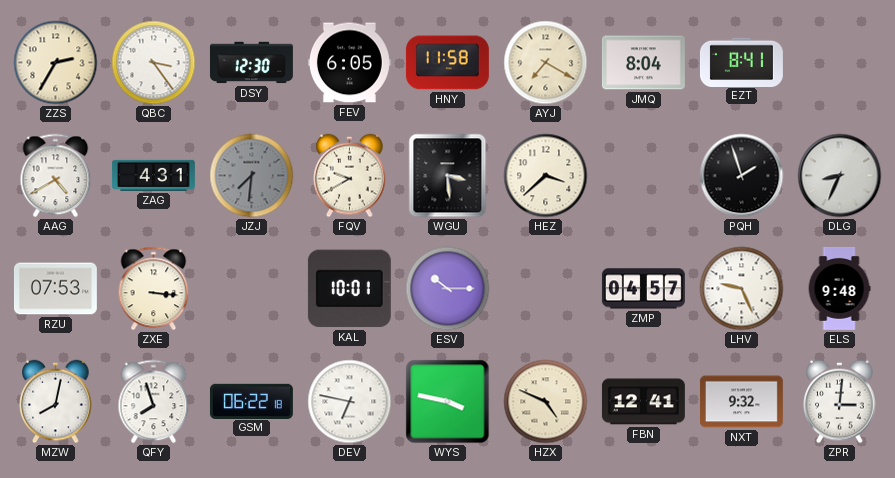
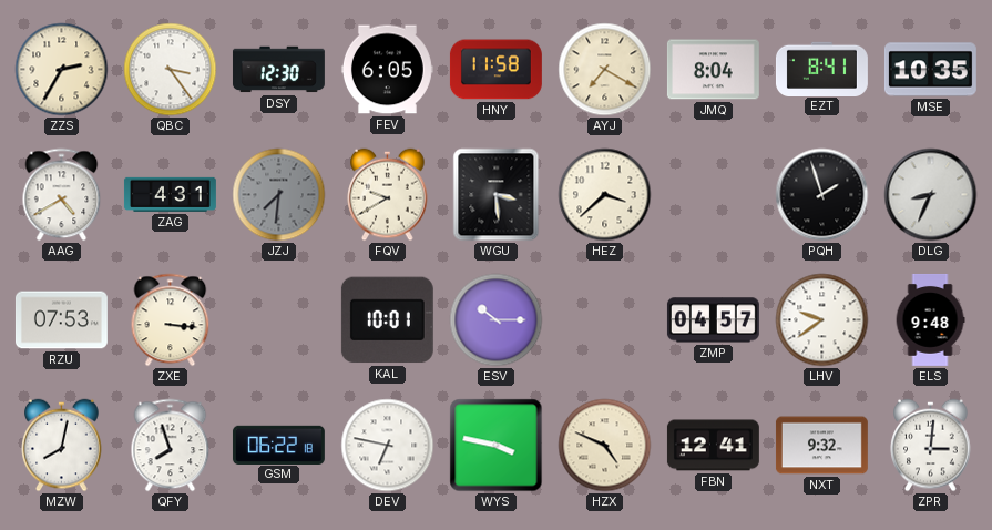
MSE: none -> 10:35
LHV: 9:26 -> 9:39
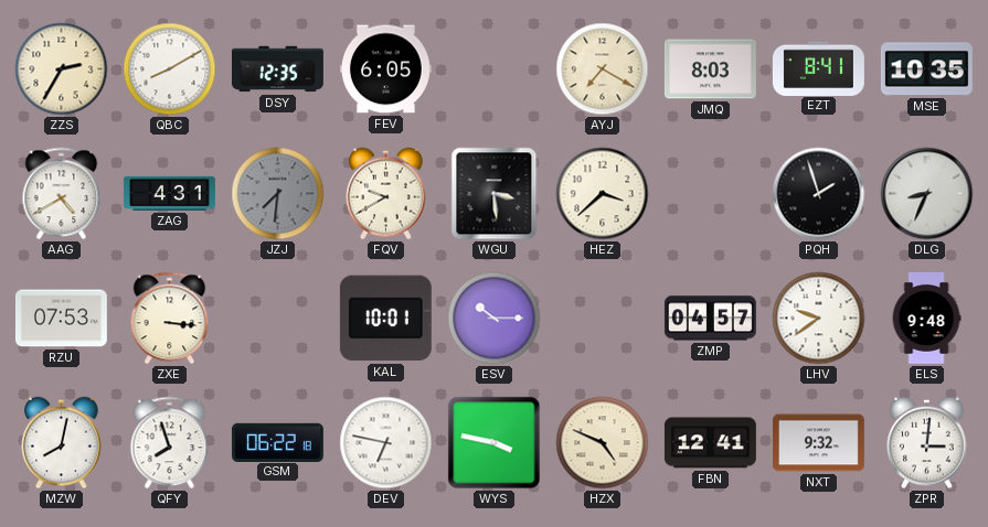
QBC: 3:24 -> 8:10
DSY: 12:30 -> 12:35
HNY: 11:58 -> none
JMQ: 8:04 -> 8:03
